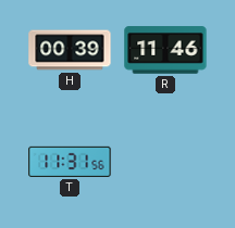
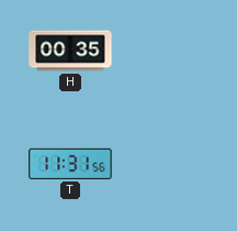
H: 00:39 -> 00:35
R: 11:46 -> none
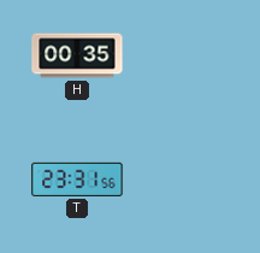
T: 11:31 -> 23:31
